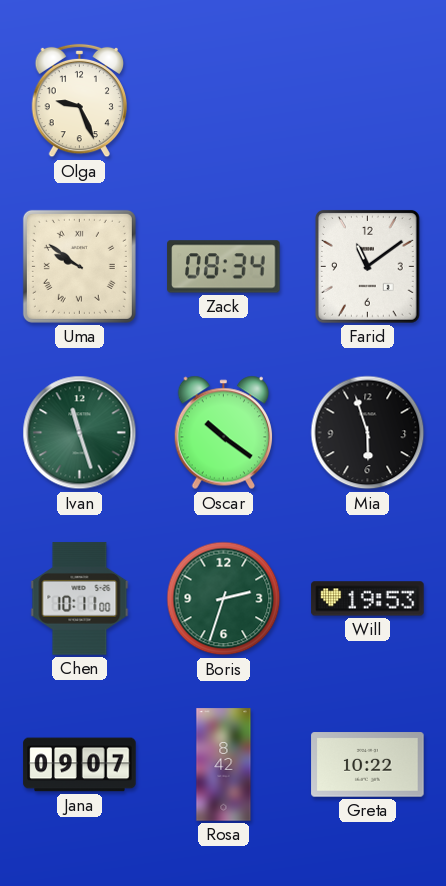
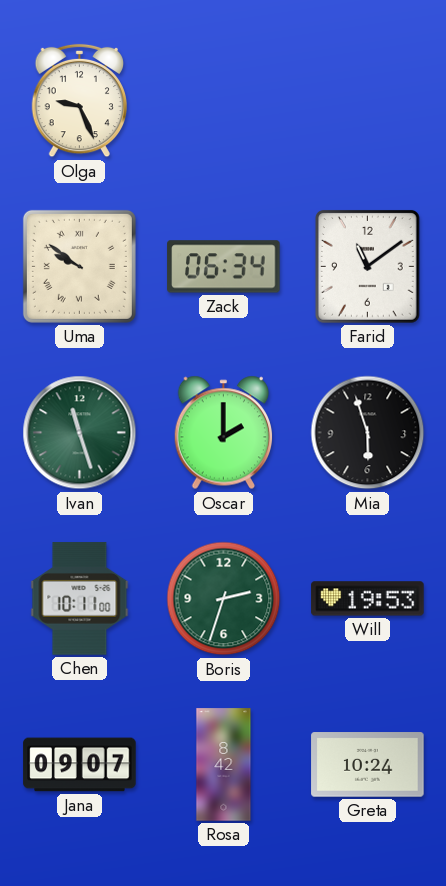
Zack: 08:34 -> 06:34
Oscar: 10:21 -> 2:00
Greta: 10:22 -> 10:24
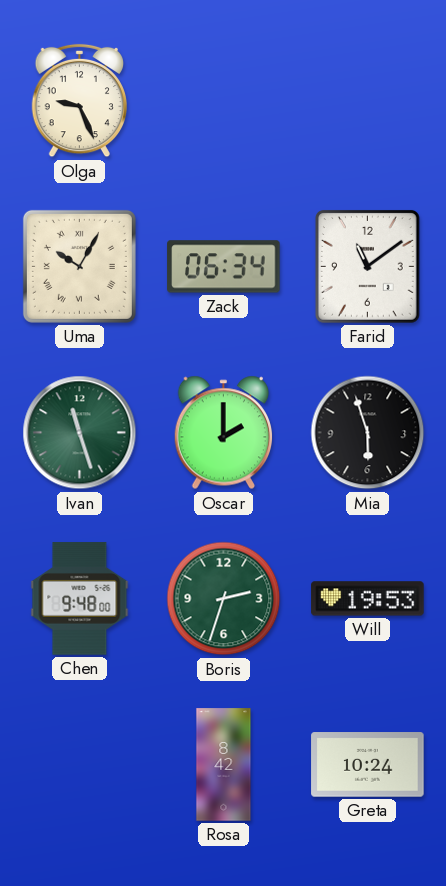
Uma: 9:51 -> 10:05
Chen: 10:11 -> 9:48
Jana: 09:07 -> none
